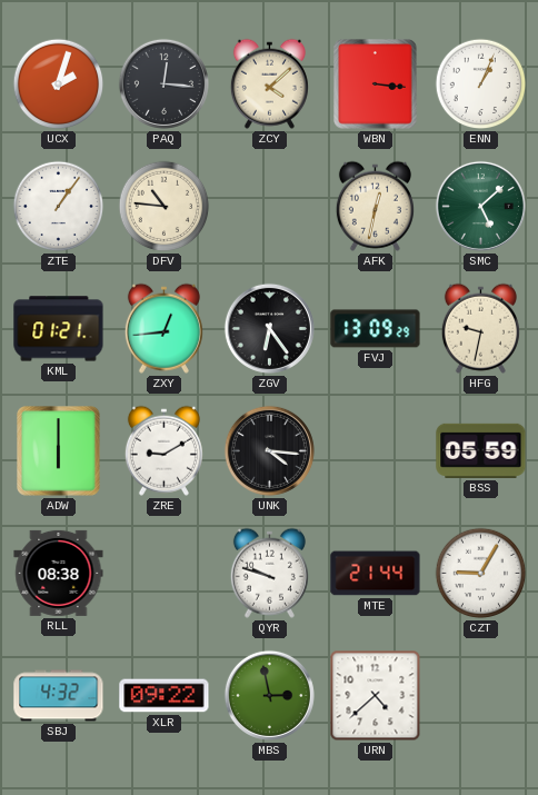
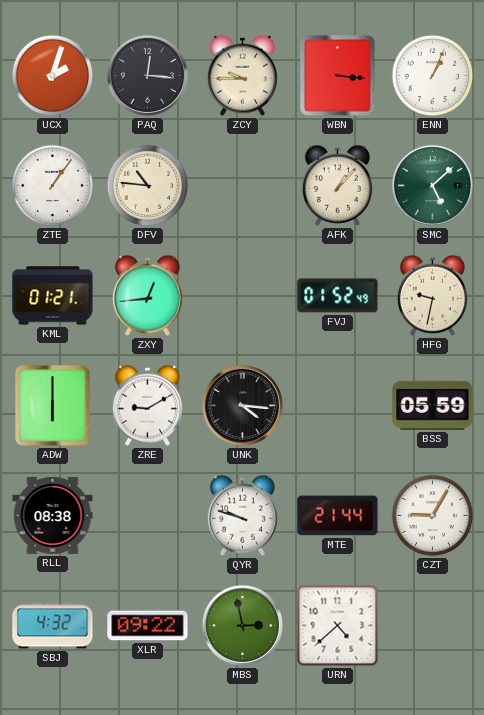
ZCY: 4:08 -> 9:45
AFK: 12:32 -> 1:07
ZGV: 6:24 -> none
FVJ: 13:09 -> 01:52
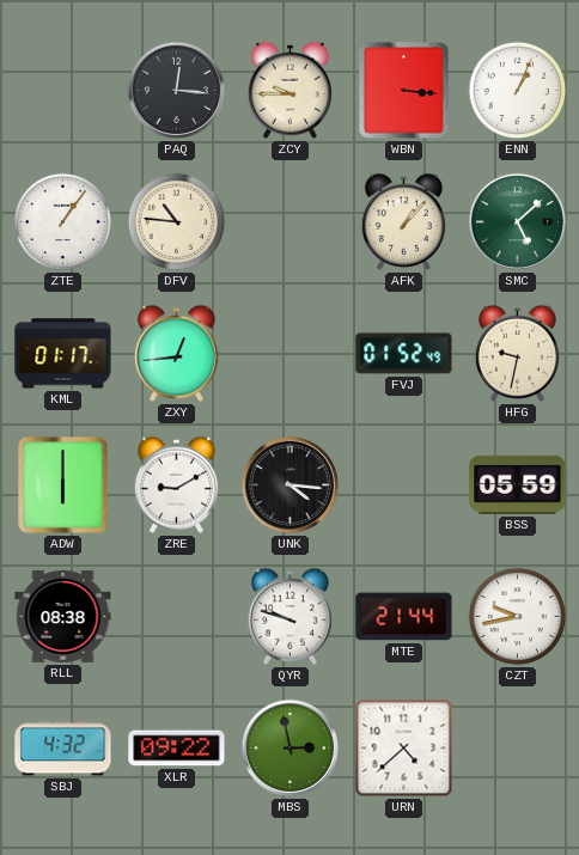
UCX: 2:03 -> none
KML: 01:21 -> 01:17
CZT: 9:05 -> 9:43
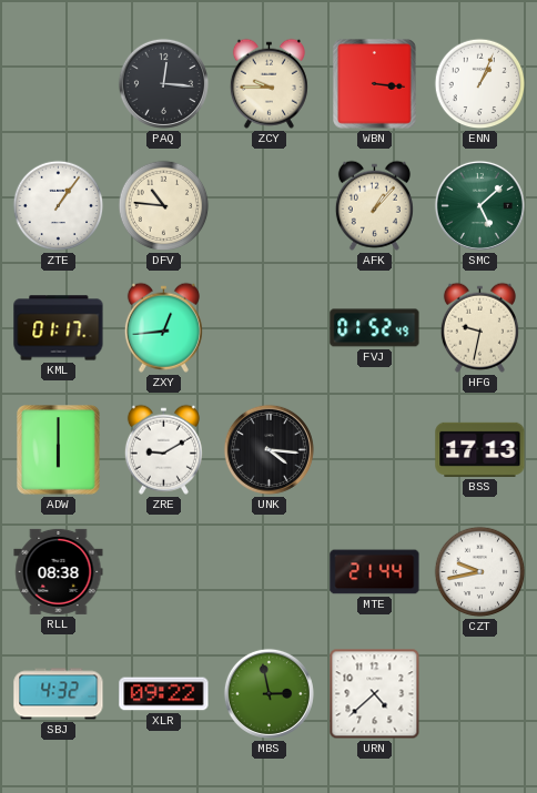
BSS: 05:59 -> 17:13
QYR: 9:48 -> none
